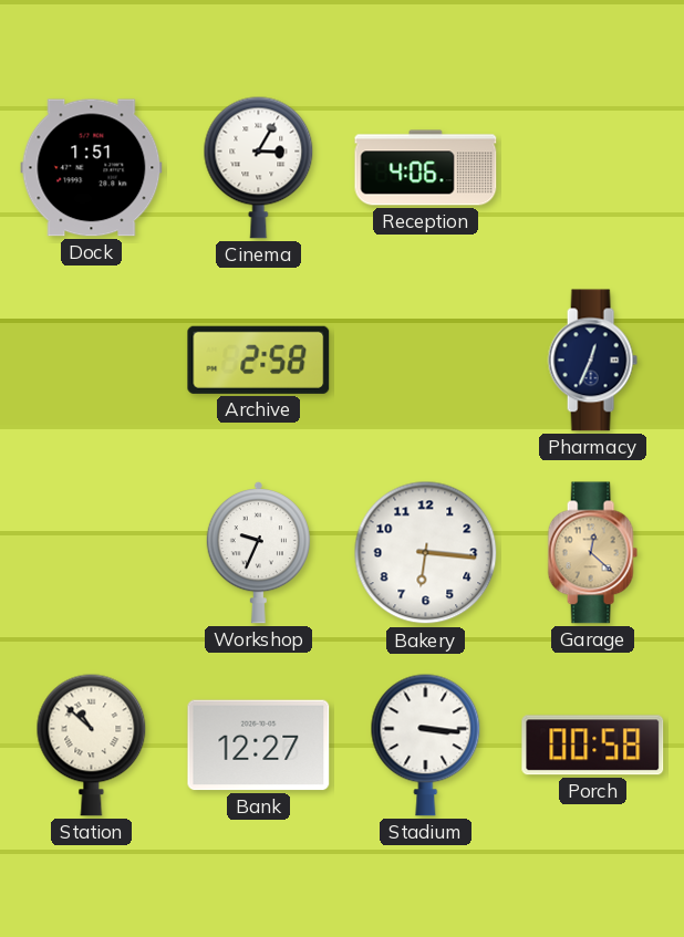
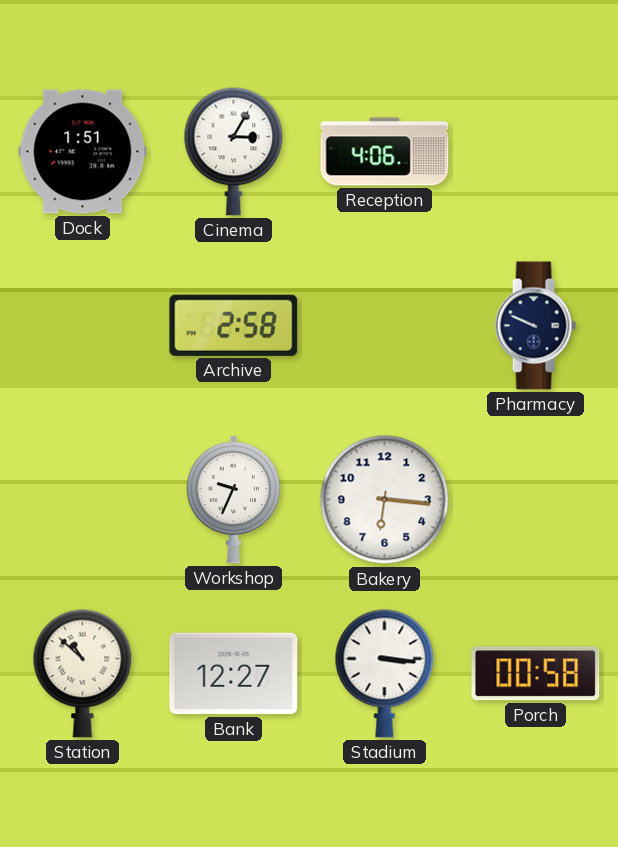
Pharmacy: 12:34 -> 9:49
Garage: 12:22 -> none
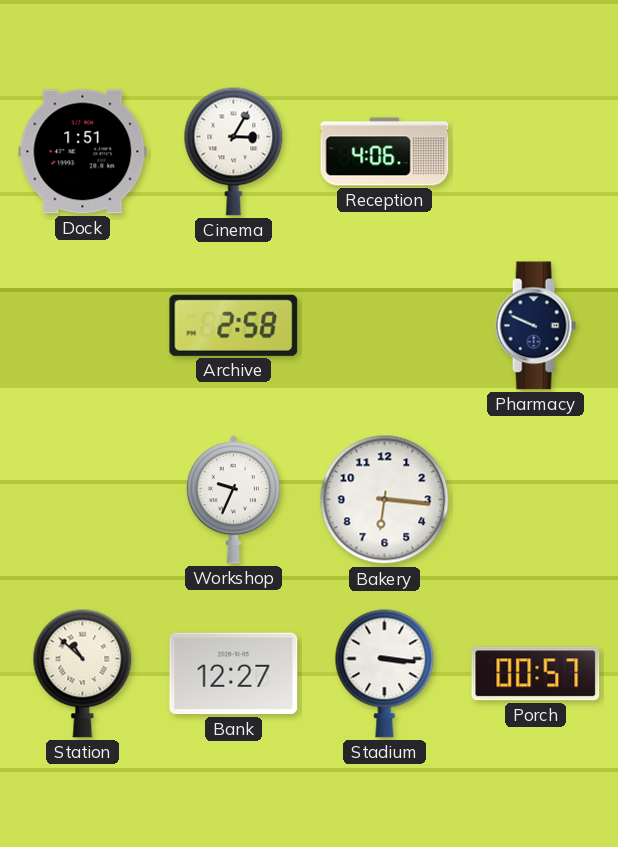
Porch: 00:58 -> 00:57
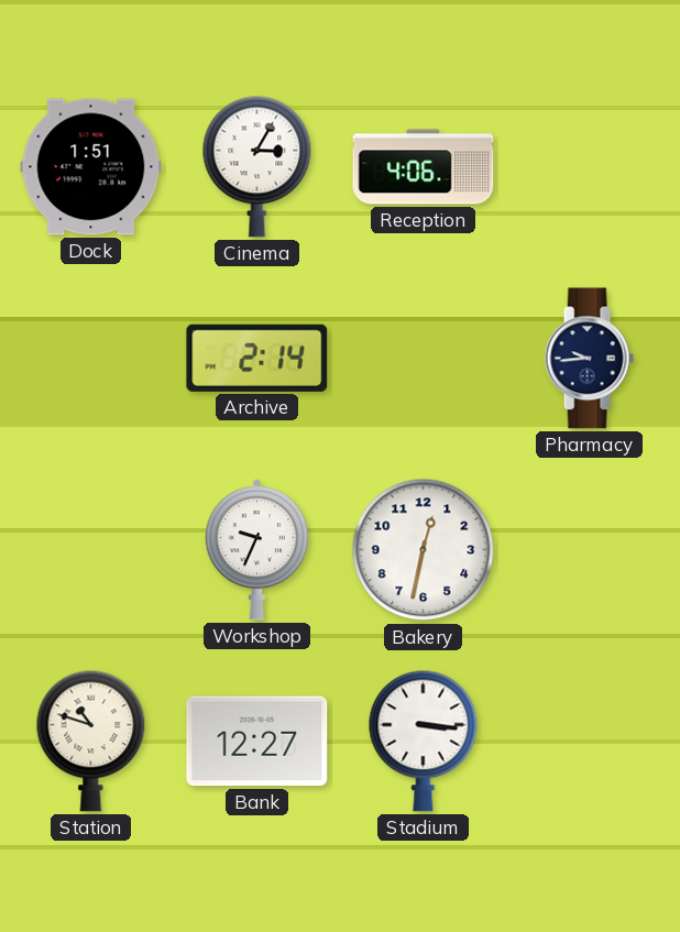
Archive: 2:58 -> 2:14
Pharmacy: 9:49 -> 9:44
Bakery: 6:16 -> 12:32
Station: 10:52 -> 10:48
Porch: 00:57 -> none
